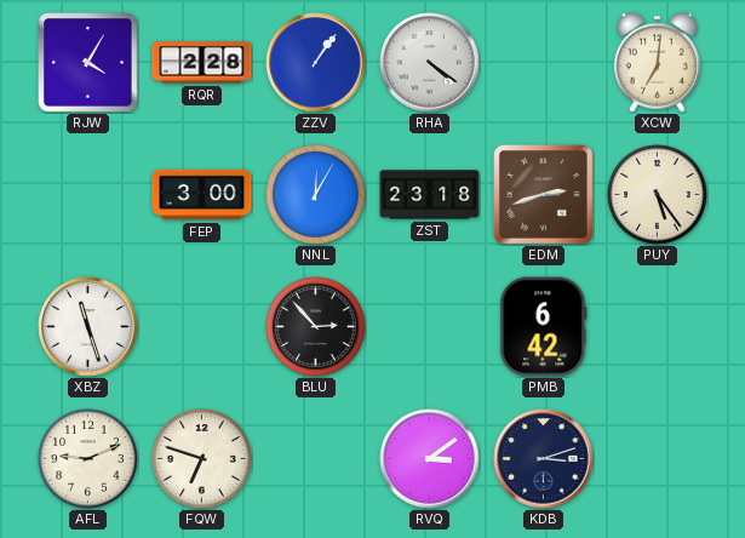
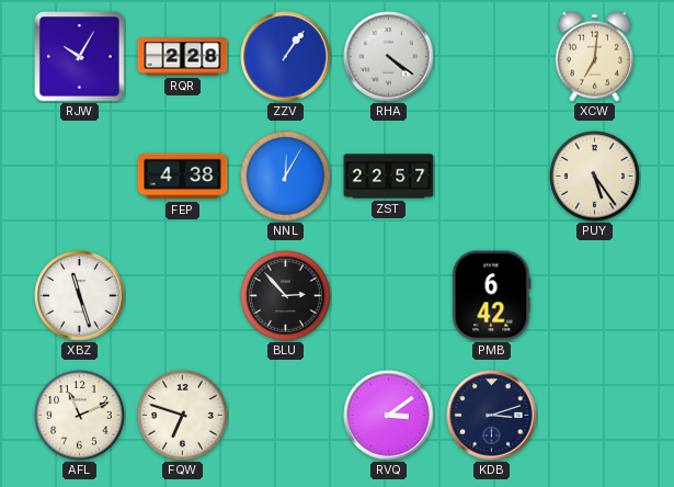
RJW: 4:05 -> 10:05
FEP: 3:00 -> 4:38
ZST: 23:18 -> 22:57
EDM: 2:42 -> none
AFL: 9:11 -> 11:11
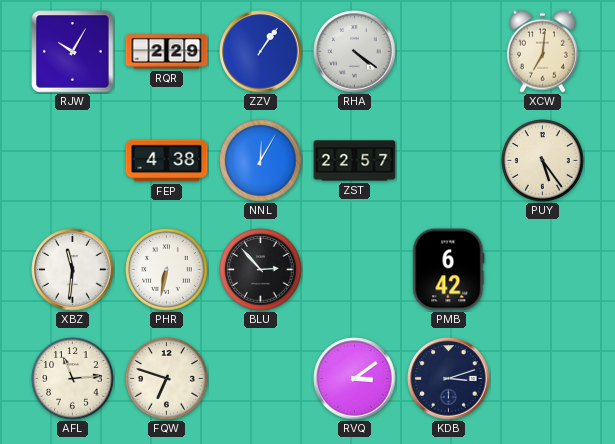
RQR: 2:28 -> 2:29
XBZ: 11:27 -> 11:31
PHR: none -> 6:32
AFL: 11:11 -> 11:14
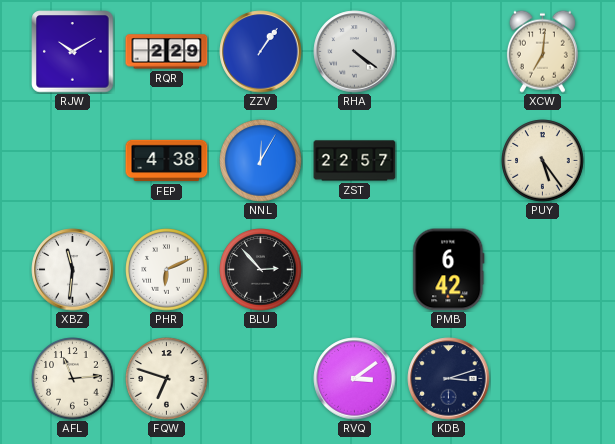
RJW: 10:05 -> 10:10
PHR: 6:32 -> 6:11
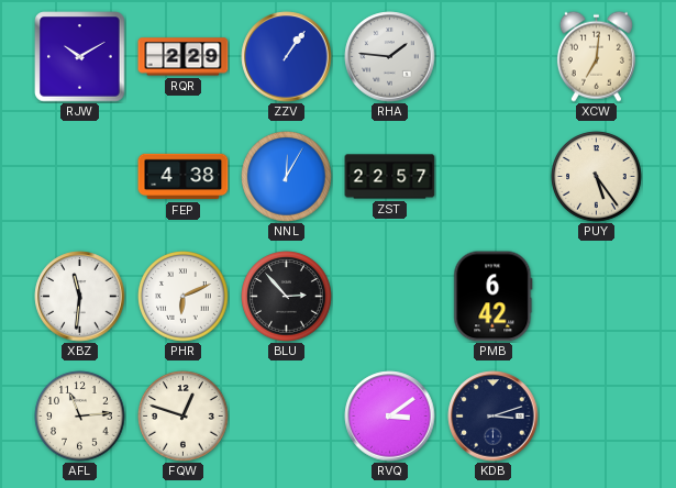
RHA: 4:21 -> 1:46
FQW: 6:48 -> 12:48
